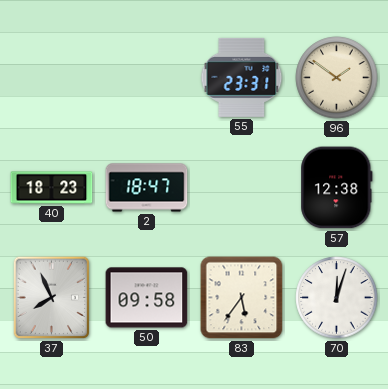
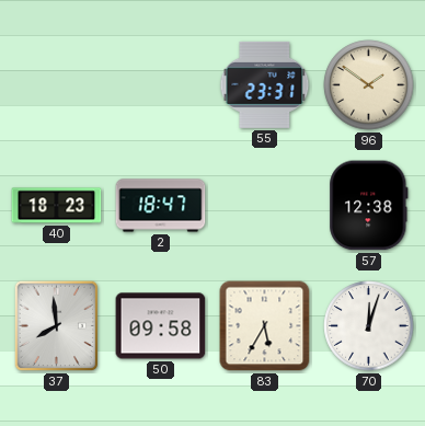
37: 7:56 -> 7:59
83: 5:36 -> 5:35
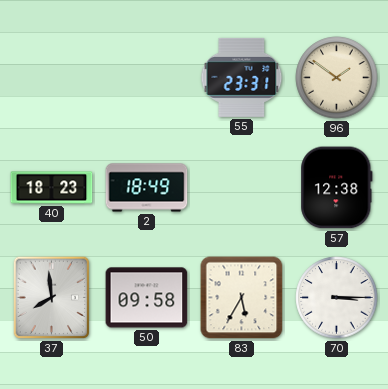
2: 18:47 -> 18:49
70: 12:03 -> 3:15
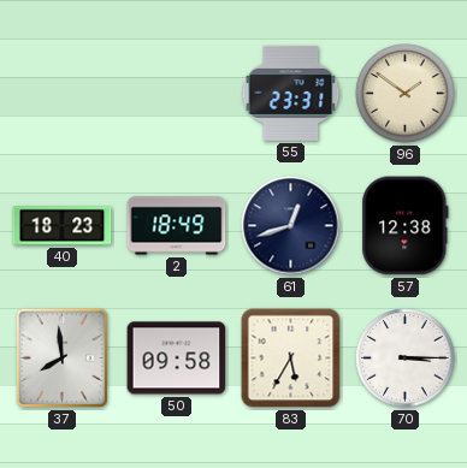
61: none -> 12:42
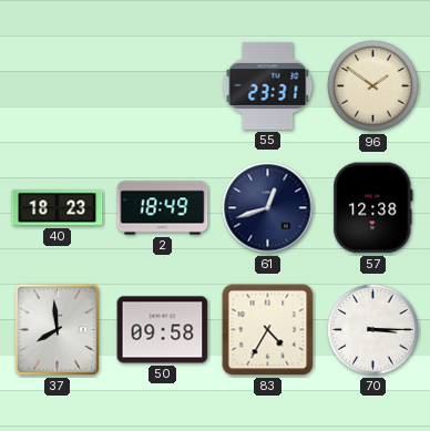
83: 5:35 -> 4:35
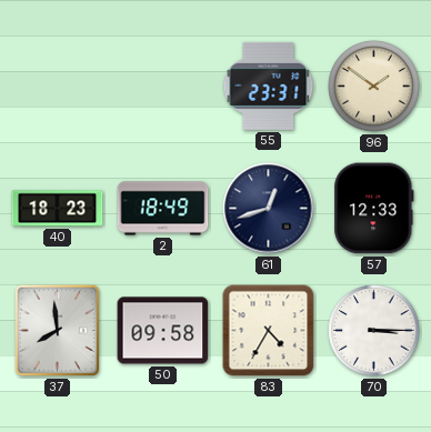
57: 12:38 -> 12:33
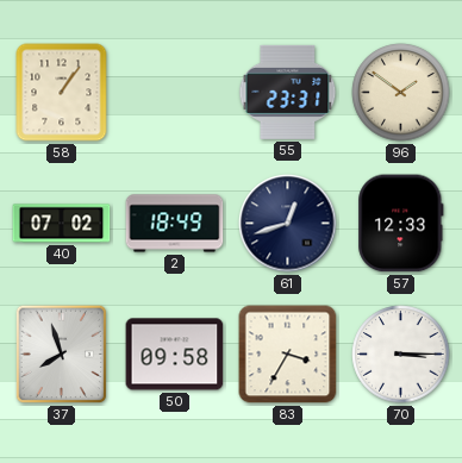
58: none -> 1:06
40: 18:23 -> 07:02
37: 7:59 -> 7:57
83: 4:35 -> 3:35
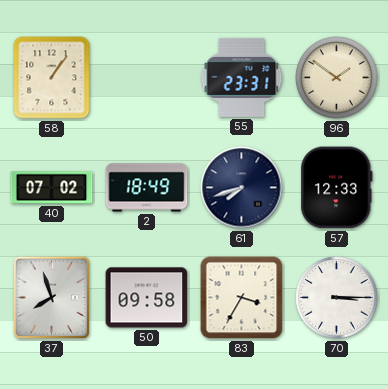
61: 12:42 -> 7:42
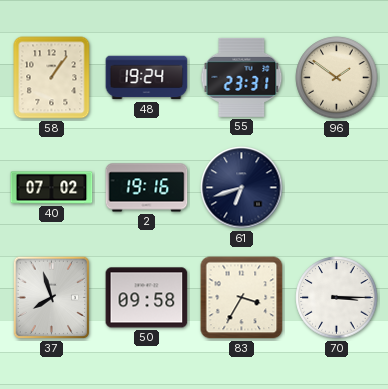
48: none -> 19:24
2: 18:49 -> 19:16
61: 7:42 -> 6:42
57: 12:33 -> none
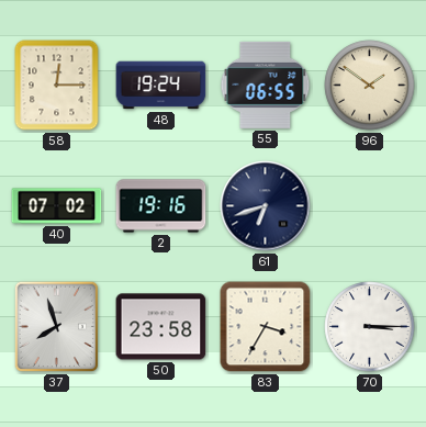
58: 1:06 -> 12:15
55: 23:31 -> 06:55
50: 09:58 -> 23:58
